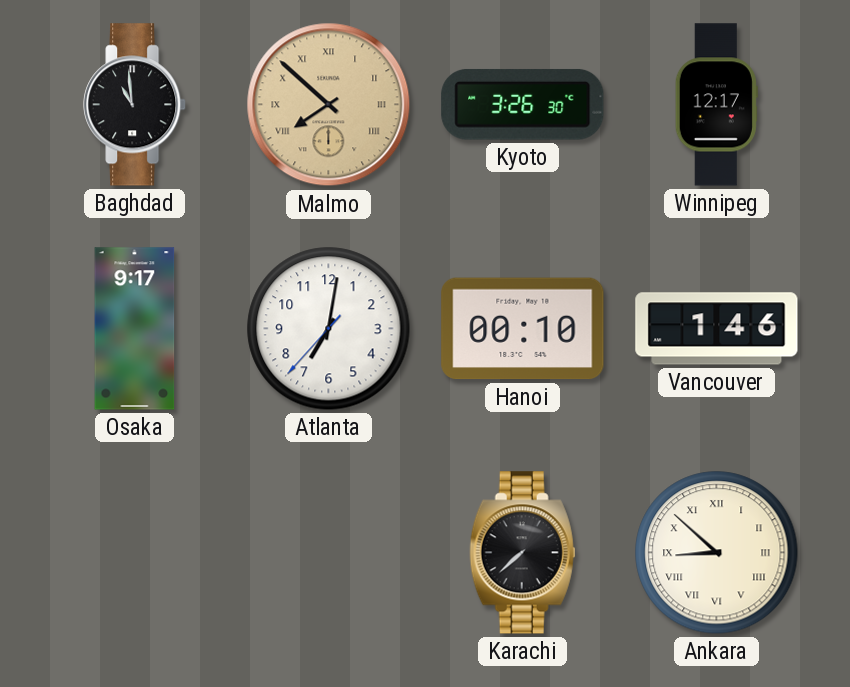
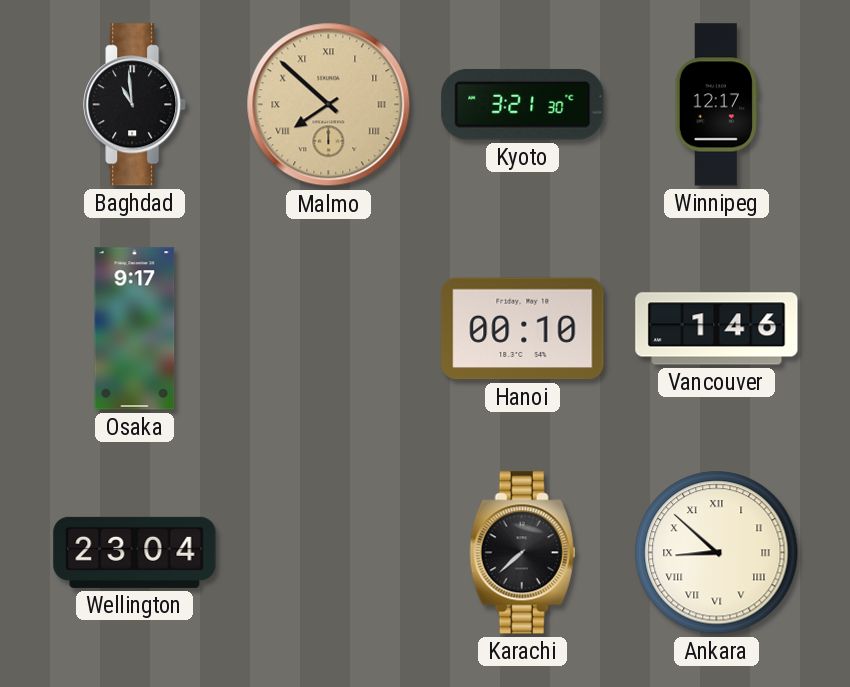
Kyoto: 3:26 -> 3:21
Atlanta: 7:01 -> none
Wellington: none -> 23:04
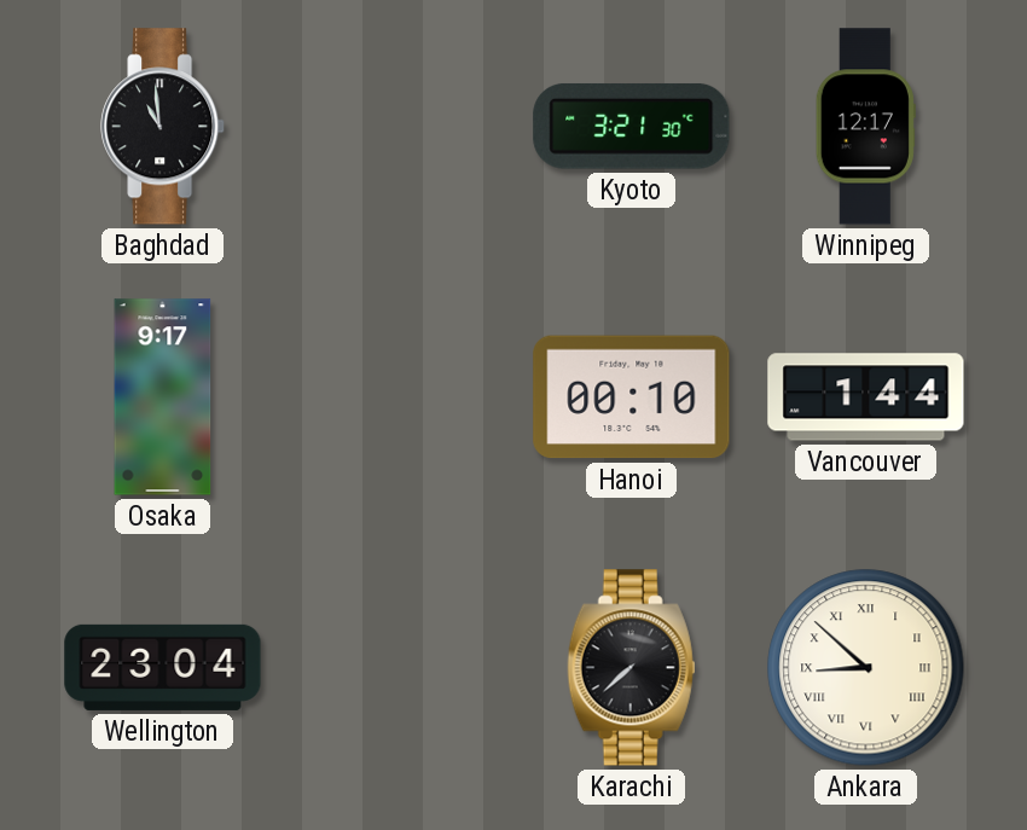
Malmo: 7:52 -> none
Vancouver: 1:46 -> 1:44
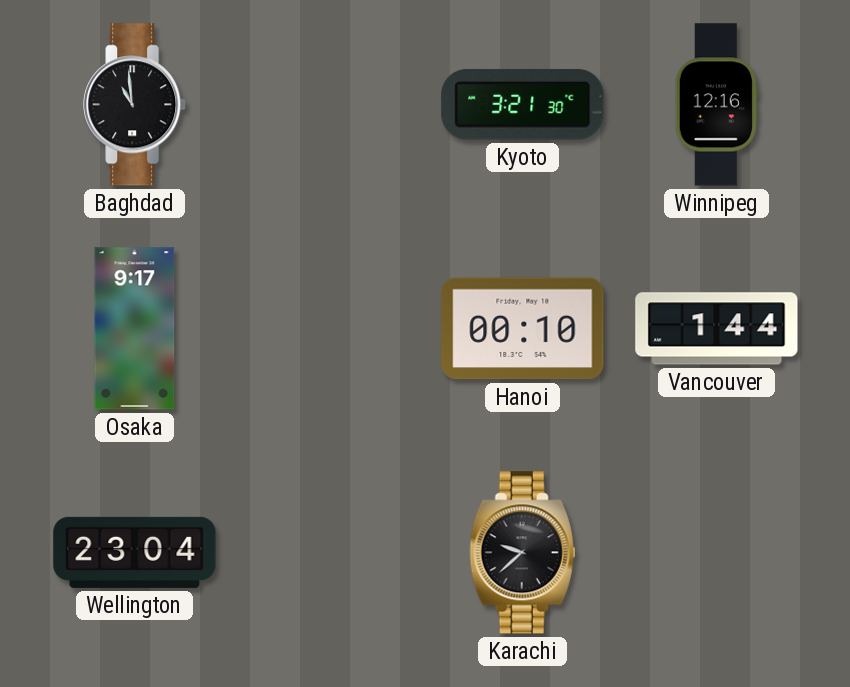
Winnipeg: 12:17 -> 12:16
Karachi: 7:38 -> 9:38
Ankara: 8:52 -> none
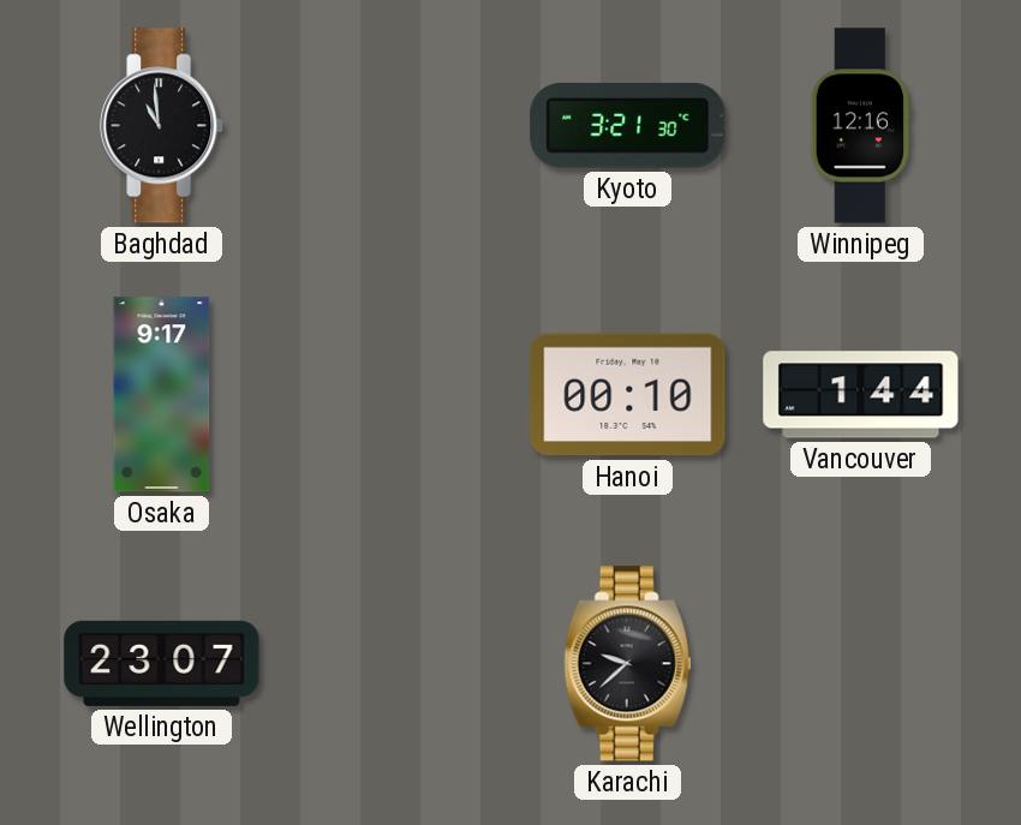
Wellington: 23:04 -> 23:07
